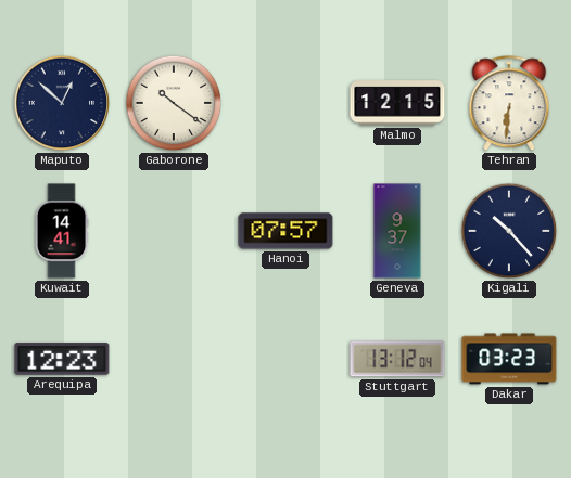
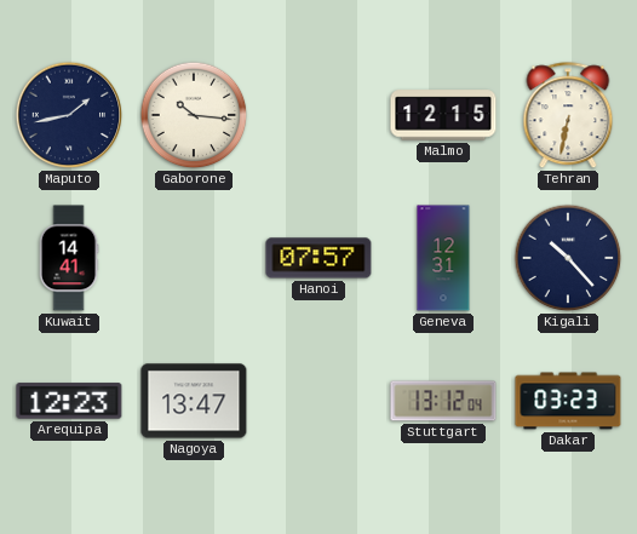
Maputo: 12:52 -> 1:43
Gaborone: 10:21 -> 10:16
Tehran: 6:31 -> 6:32
Geneva: 9:37 -> 12:31
Nagoya: none -> 13:47
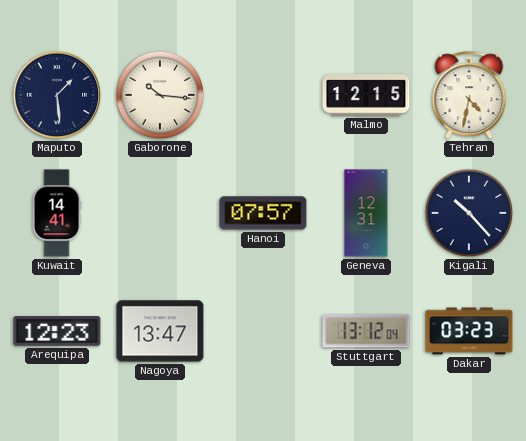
Maputo: 1:43 -> 1:29
Tehran: 6:32 -> 4:32
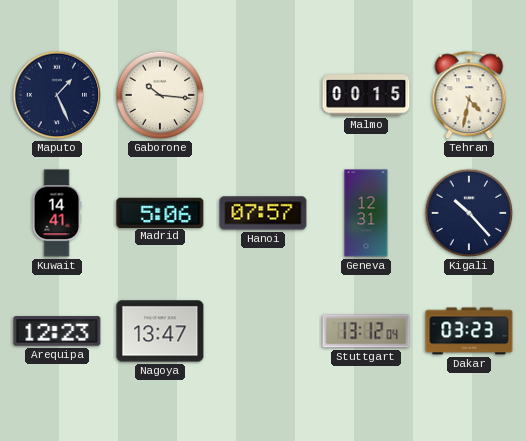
Maputo: 1:29 -> 1:26
Malmo: 12:15 -> 00:15
Madrid: none -> 5:06
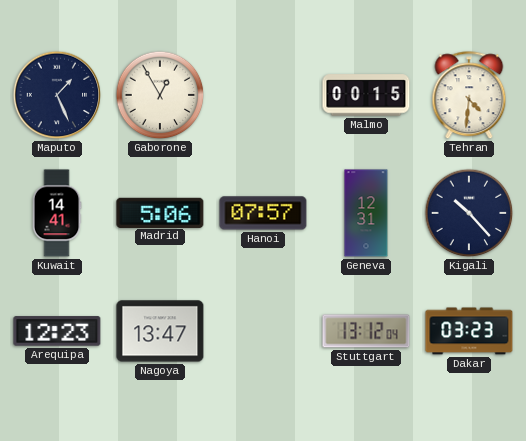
Gaborone: 10:16 -> 12:55
Tehran: 4:32 -> 4:31
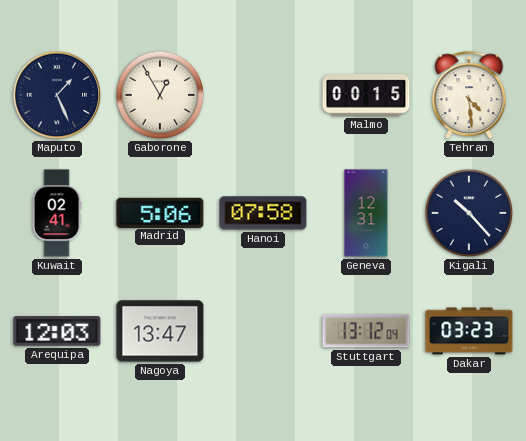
Tehran: 4:31 -> 4:29
Kuwait: 14:41 -> 02:41
Hanoi: 07:57 -> 07:58
Arequipa: 12:23 -> 12:03
